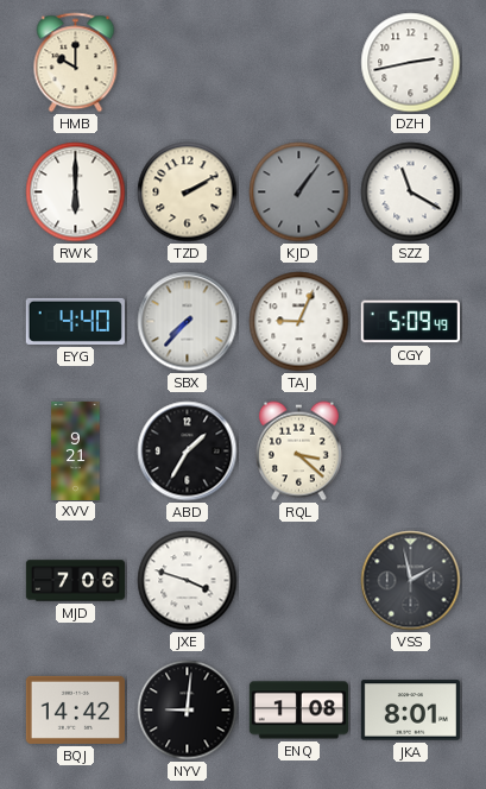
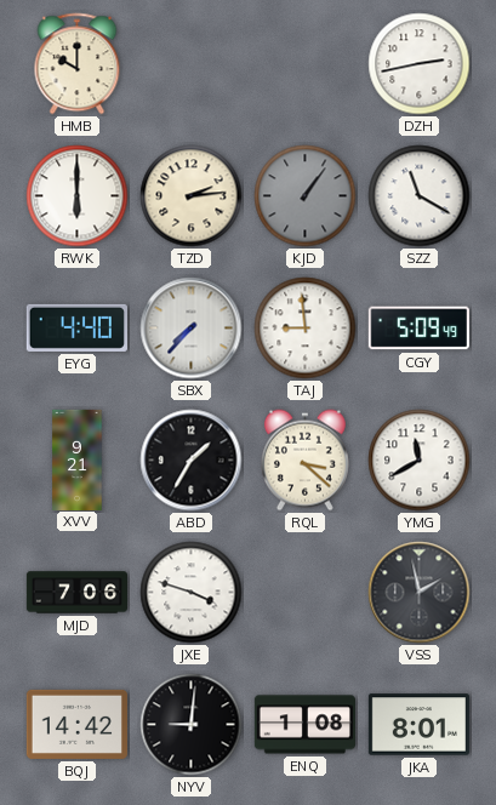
TZD: 2:10 -> 2:14
TAJ: 9:04 -> 8:59
YMG: none -> 11:40
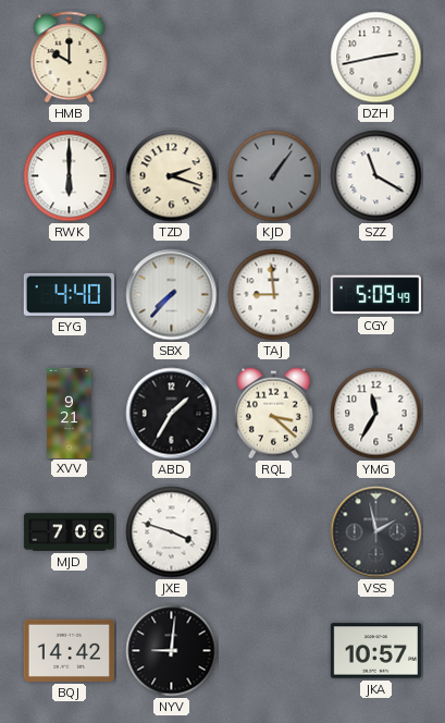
TZD: 2:14 -> 2:18
YMG: 11:40 -> 11:35
ENQ: 1:08 -> none
JKA: 8:01 -> 10:57
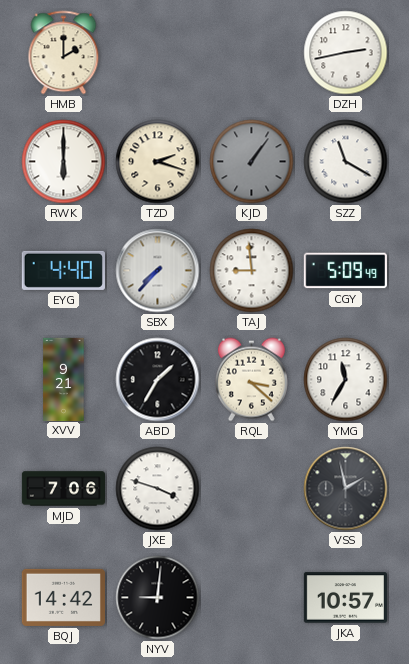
HMB: 10:00 -> 2:00
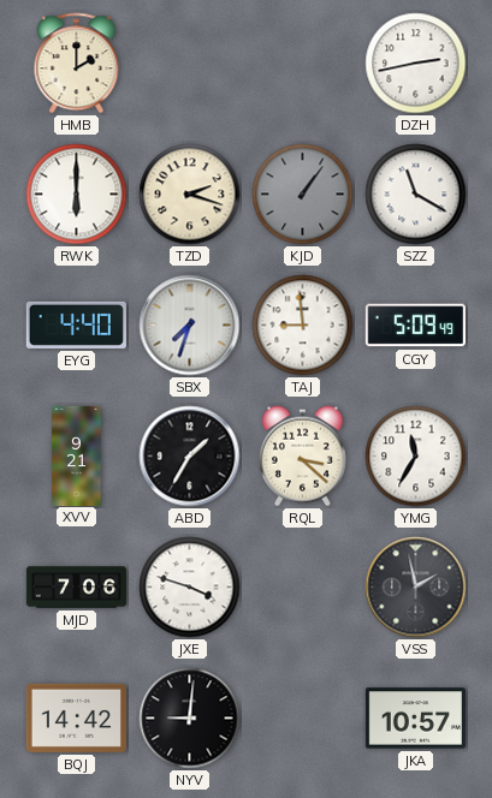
SBX: 7:37 -> 7:33
